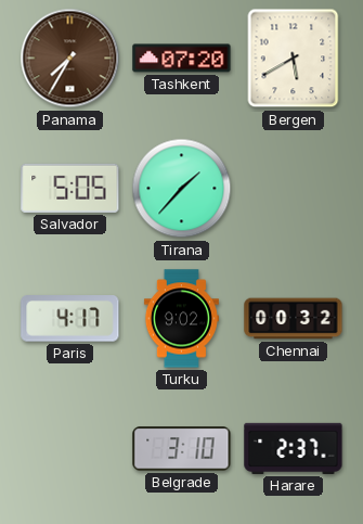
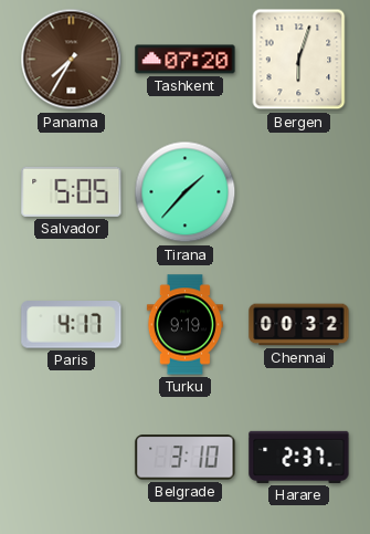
Bergen: 5:40 -> 6:03
Turku: 9:02 -> 9:19
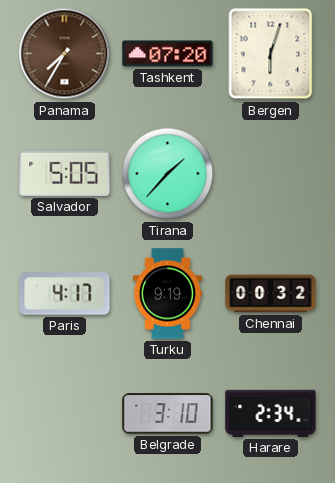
Harare: 2:37 -> 2:34
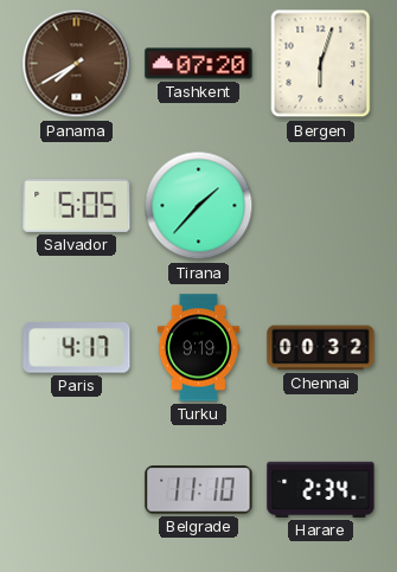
Panama: 7:35 -> 7:40
Belgrade: 3:10 -> 11:10
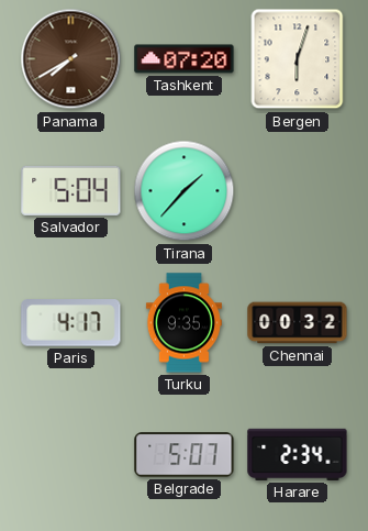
Salvador: 5:05 -> 5:04
Turku: 9:19 -> 9:35
Belgrade: 11:10 -> 5:07
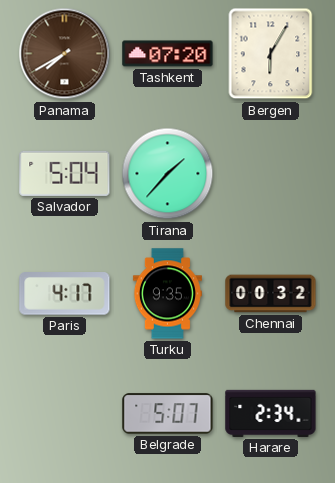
Bergen: 6:03 -> 6:05
